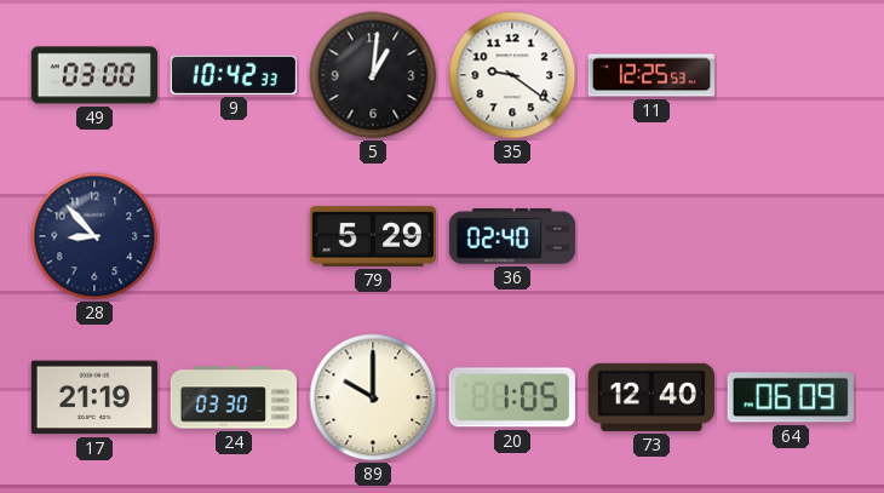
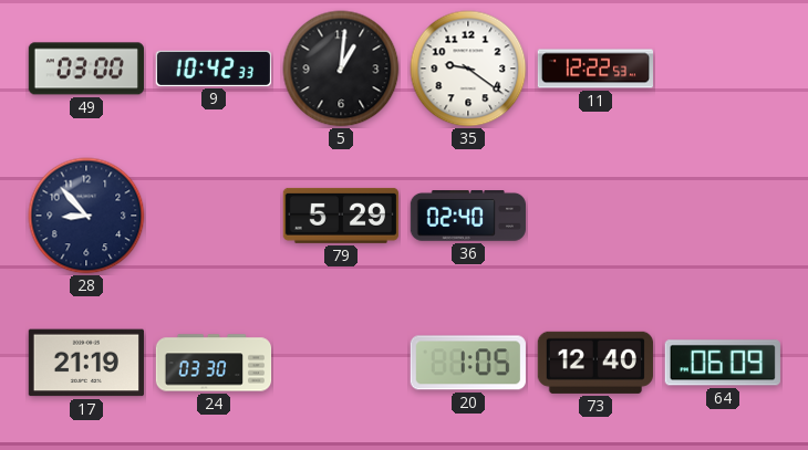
11: 12:25 -> 12:22
89: 10:00 -> none
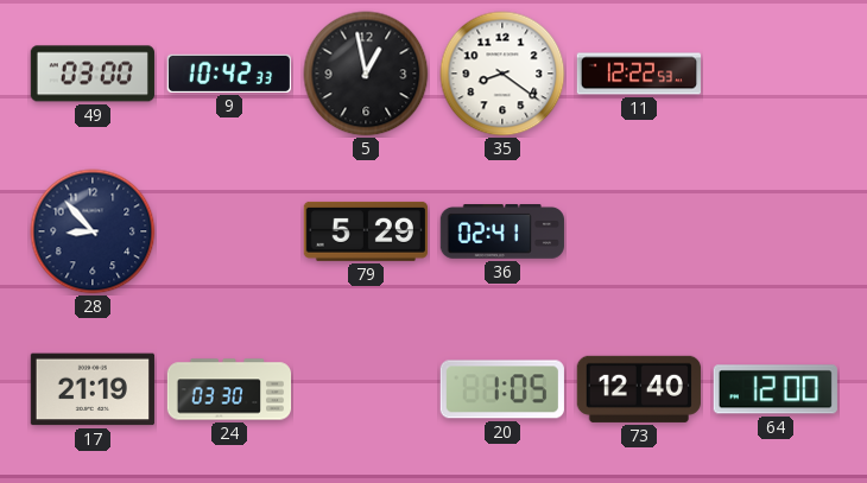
5: 1:01 -> 12:58
35: 9:21 -> 8:21
36: 02:40 -> 02:41
64: 06:09 -> 12:00
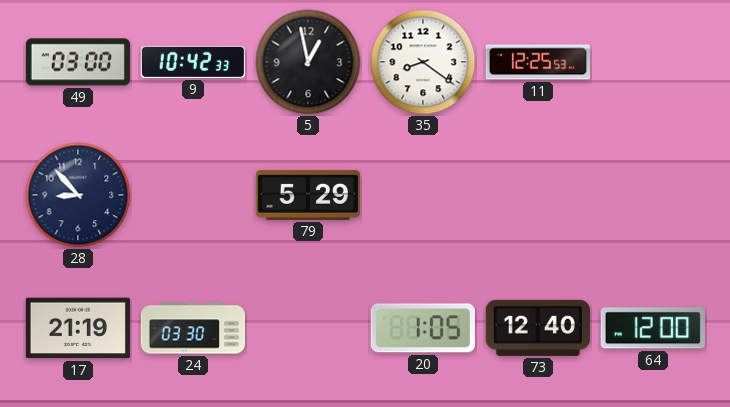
11: 12:22 -> 12:25
36: 02:41 -> none
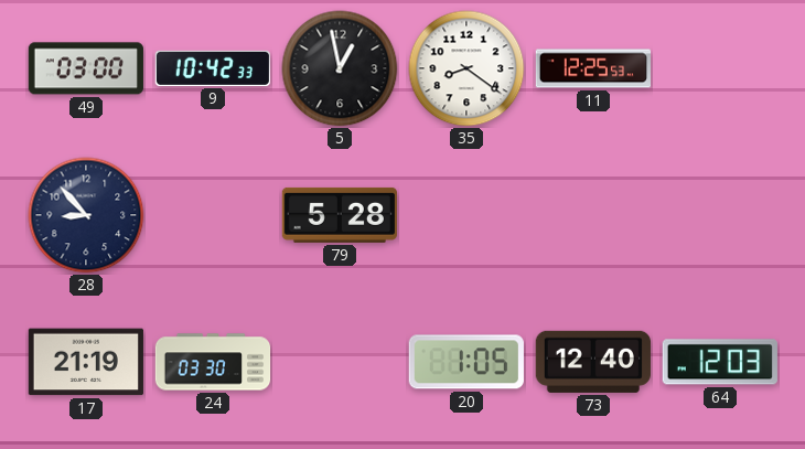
79: 5:29 -> 5:28
64: 12:00 -> 12:03
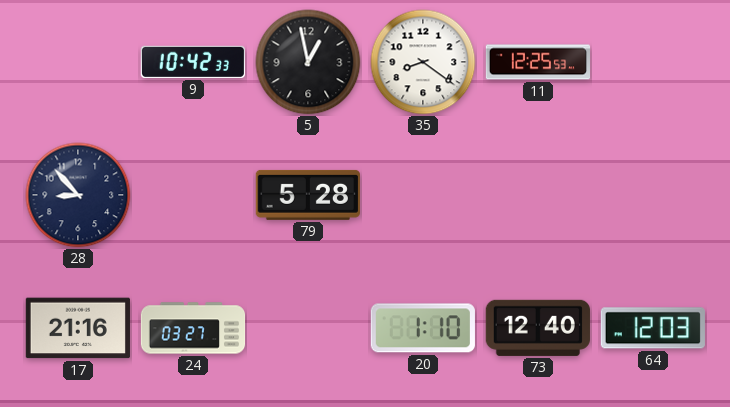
49: 03:00 -> none
17: 21:19 -> 21:16
24: 03:30 -> 03:27
20: 1:05 -> 1:10
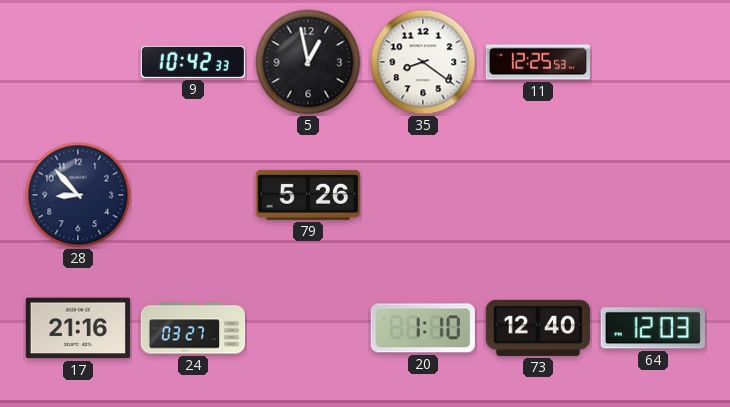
79: 5:28 -> 5:26
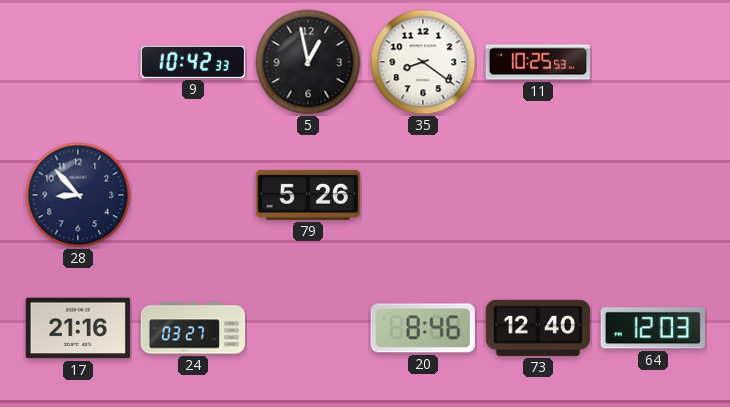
11: 12:25 -> 10:25
20: 1:10 -> 8:46
